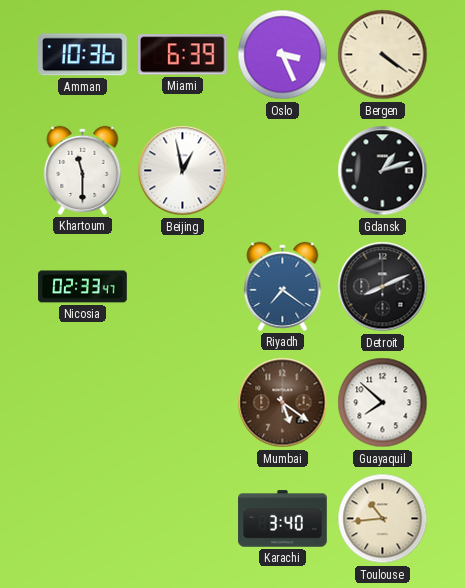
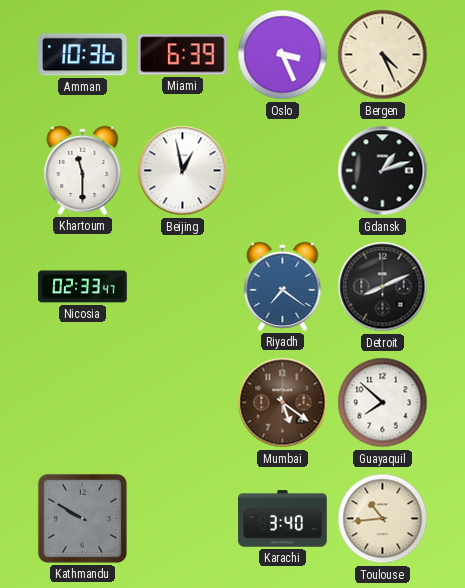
Bergen: 4:21 -> 4:26
Kathmandu: none -> 9:50
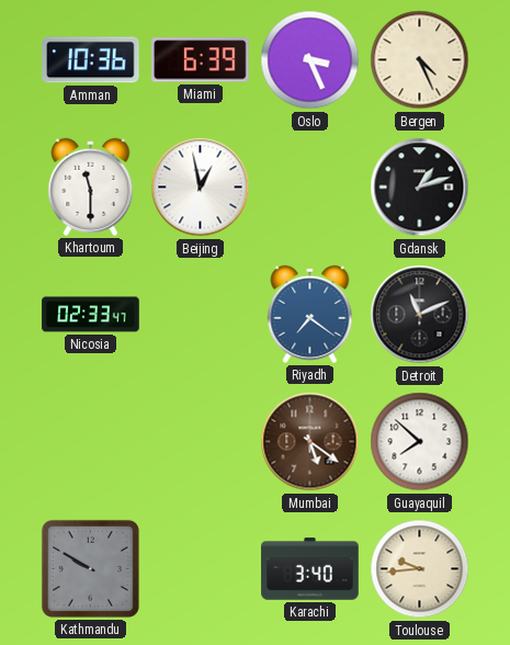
Detroit: 8:11 -> 11:11
Toulouse: 10:44 -> 9:44
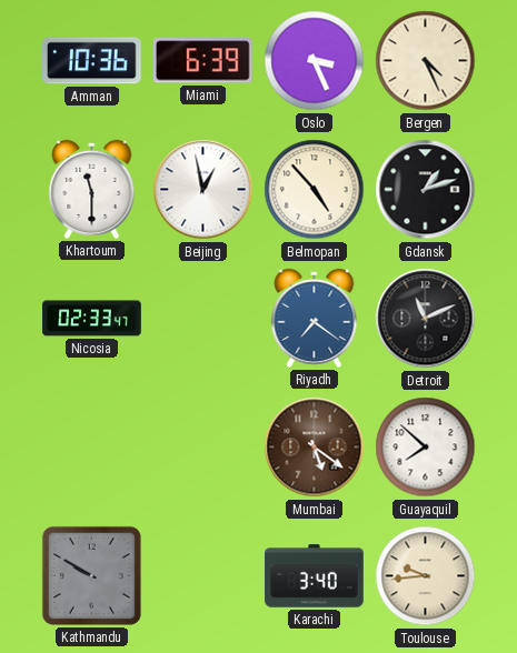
Belmopan: none -> 4:53
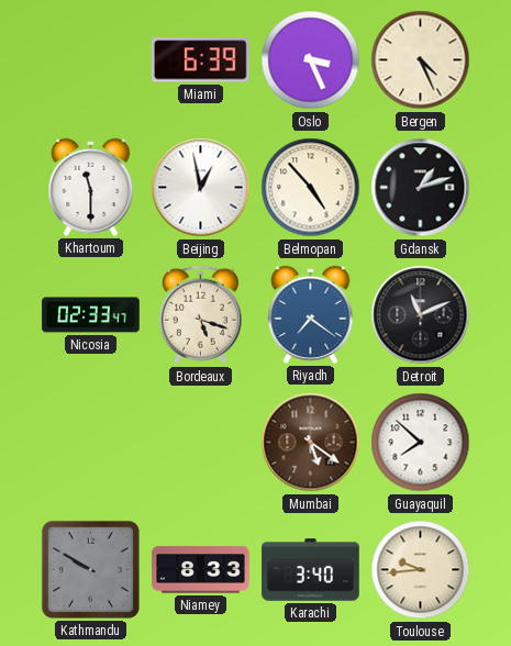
Amman: 10:36 -> none
Bordeaux: none -> 5:18
Niamey: none -> 8:33
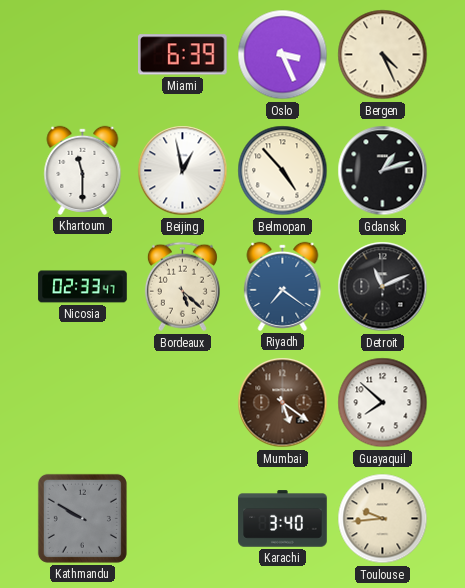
Bordeaux: 5:18 -> 5:22
Niamey: 8:33 -> none
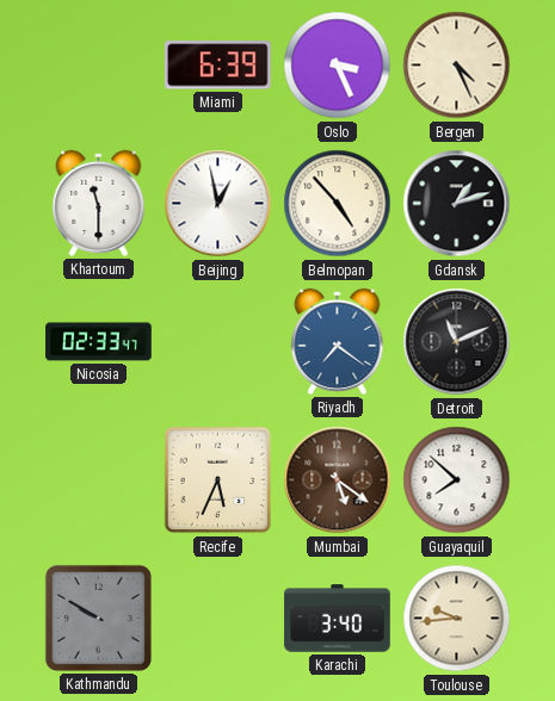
Bordeaux: 5:22 -> none
Recife: none -> 5:34
